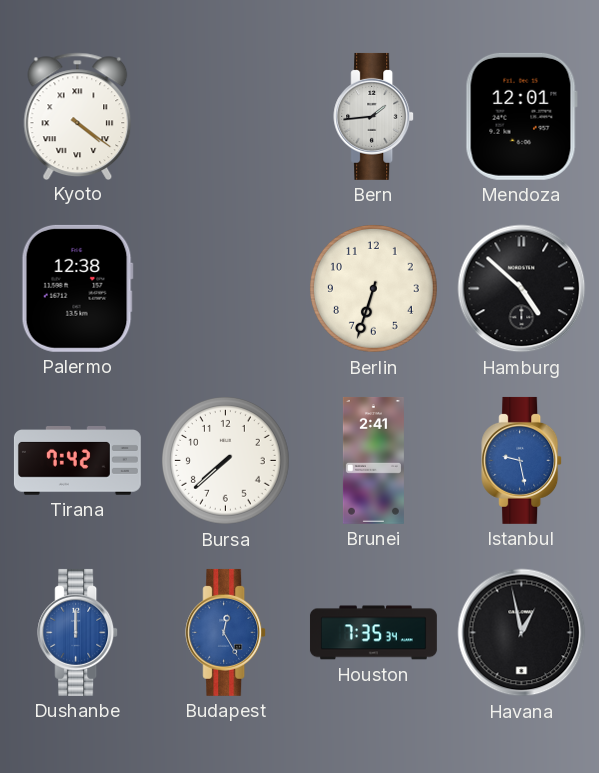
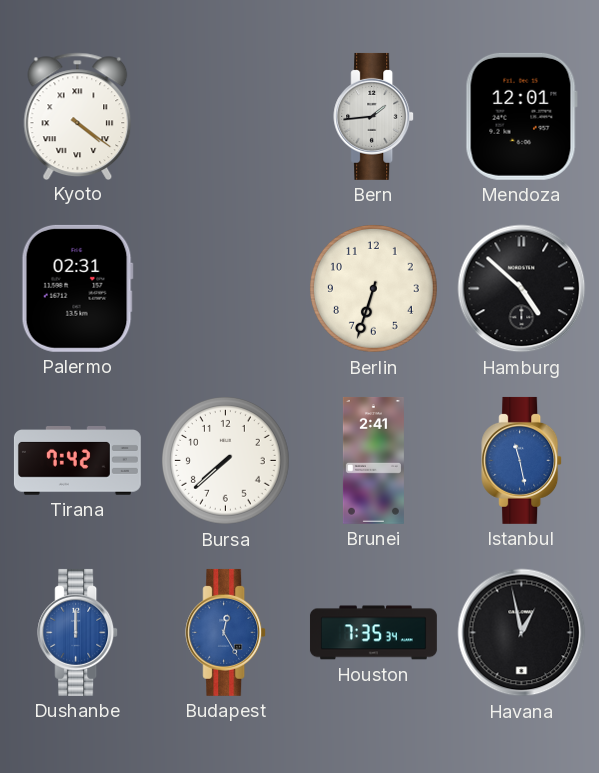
Palermo: 12:38 -> 02:31
Istanbul: 9:28 -> 11:28
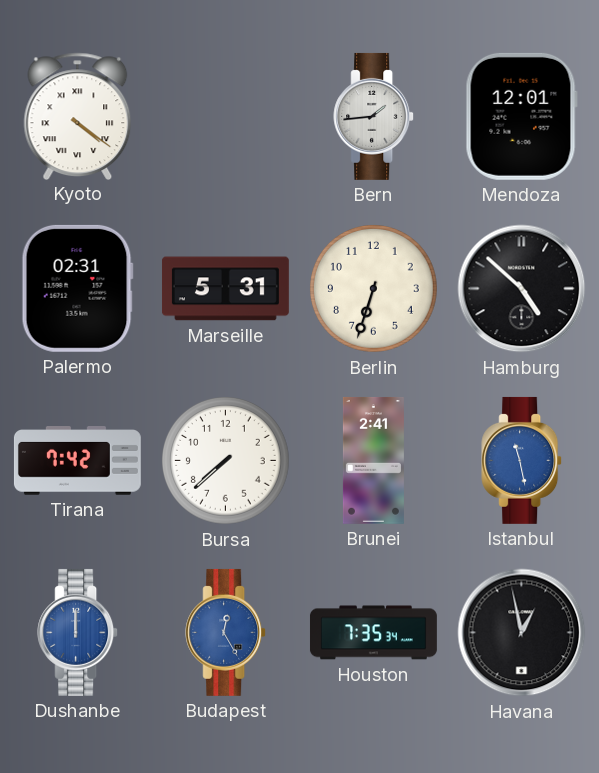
Marseille: none -> 5:31
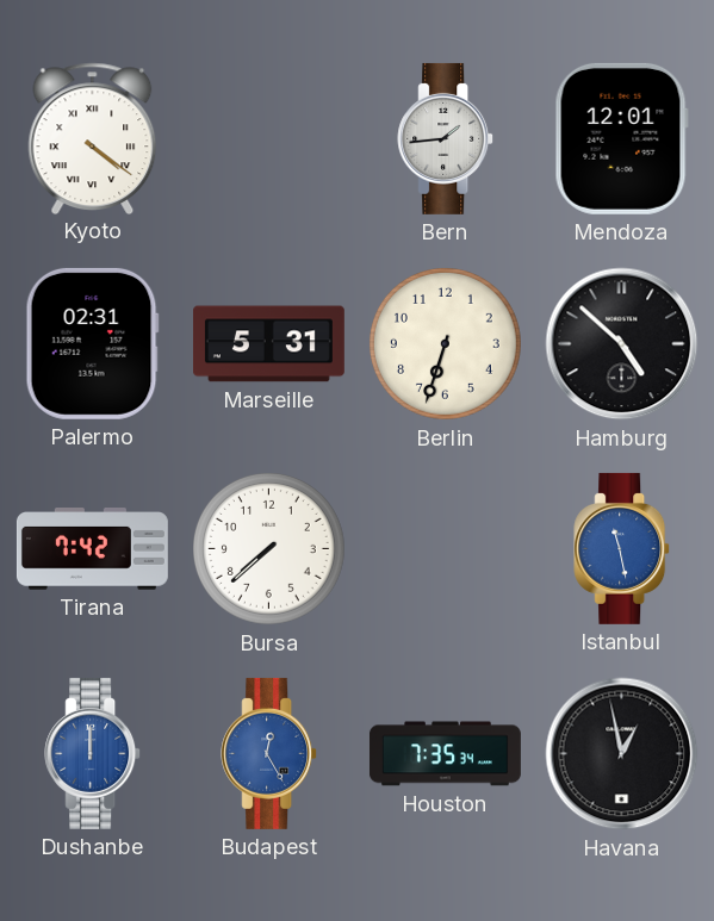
Brunei: 2:41 -> none
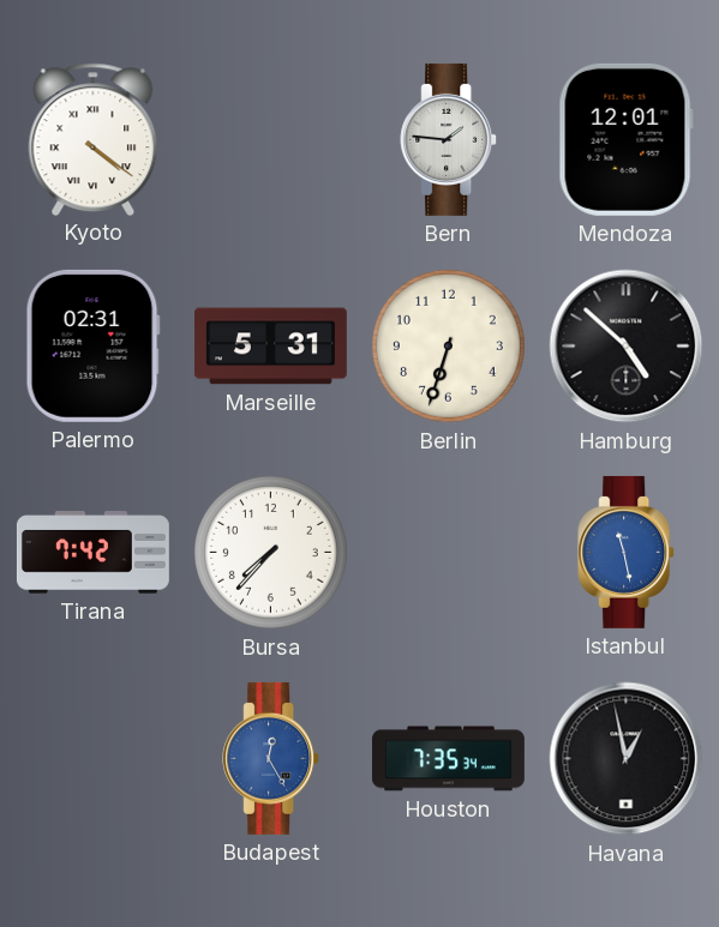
Bern: 1:44 -> 1:46
Bursa: 7:38 -> 7:37
Dushanbe: 12:00 -> none
